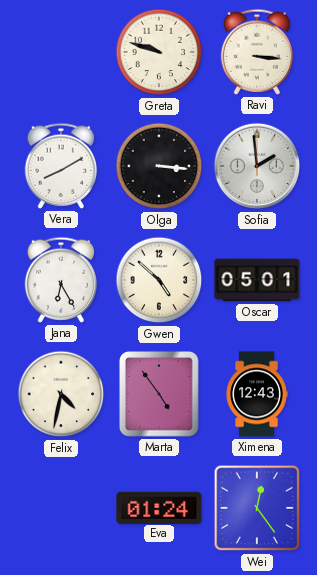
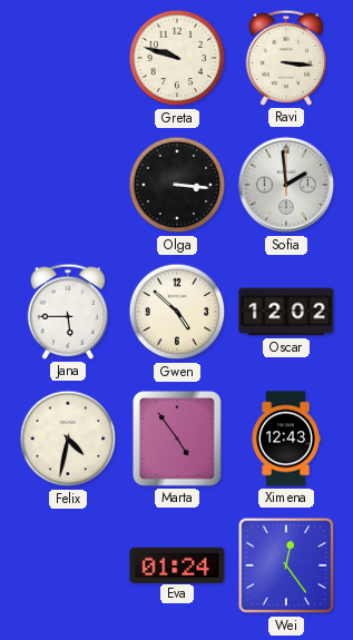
Vera: 8:10 -> none
Jana: 6:25 -> 5:45
Oscar: 05:01 -> 12:02
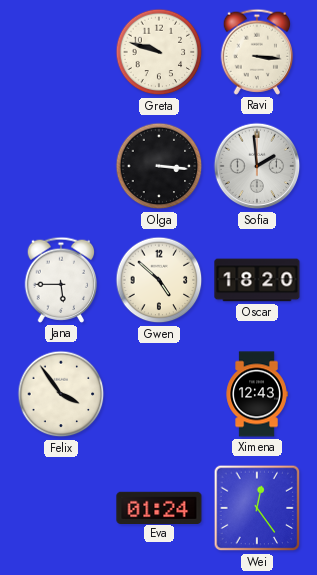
Oscar: 12:02 -> 18:20
Felix: 4:32 -> 3:54
Marta: 4:54 -> none
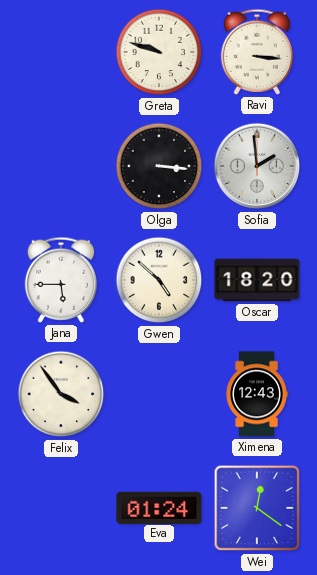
Wei: 12:24 -> 12:21
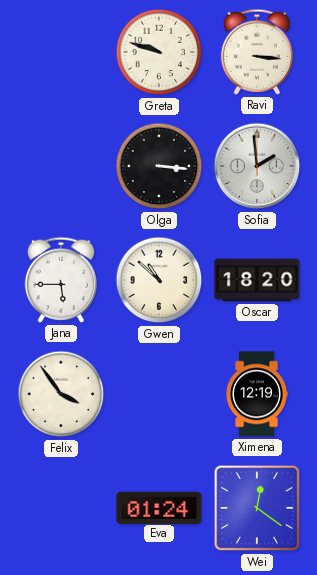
Gwen: 4:52 -> 10:52
Ximena: 12:43 -> 12:19
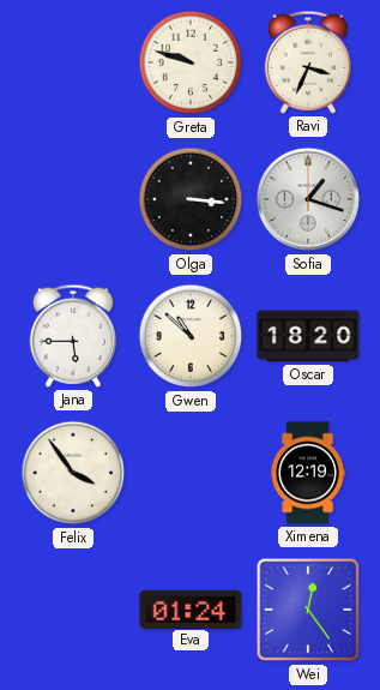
Ravi: 3:16 -> 3:34
Sofia: 1:59 -> 1:18
Wei: 12:21 -> 12:24
